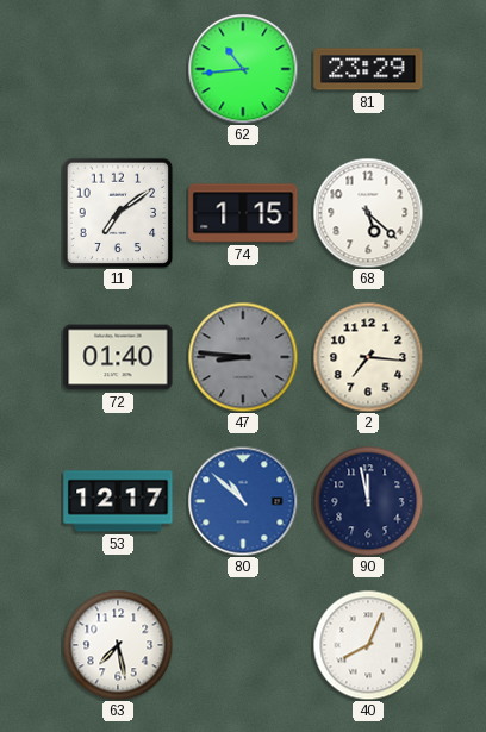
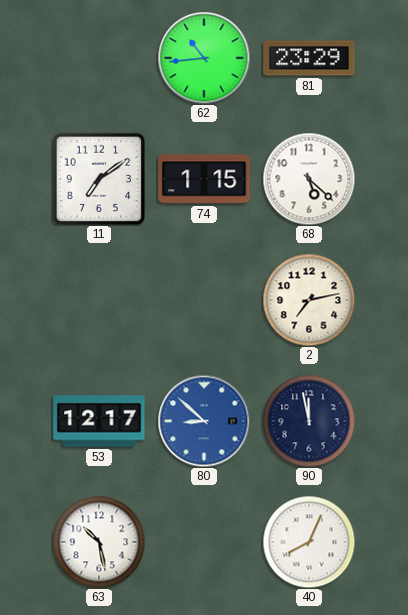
72: 01:40 -> none
47: 8:46 -> none
2: 7:16 -> 7:13
80: 10:52 -> 8:52
63: 7:28 -> 10:28
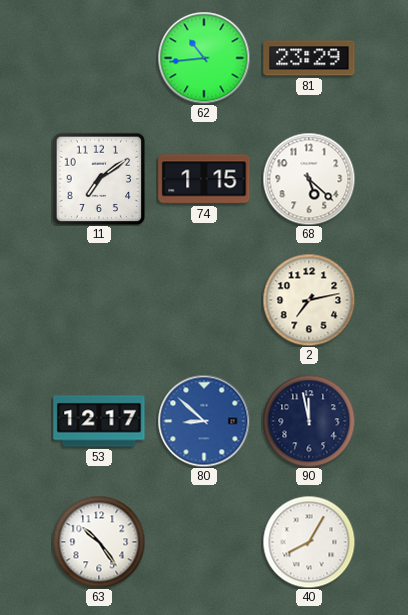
63: 10:28 -> 10:24
40: 8:04 -> 8:05
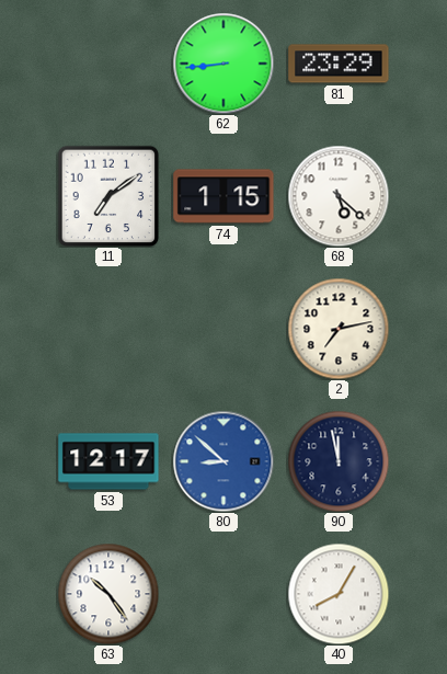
62: 10:44 -> 8:44
